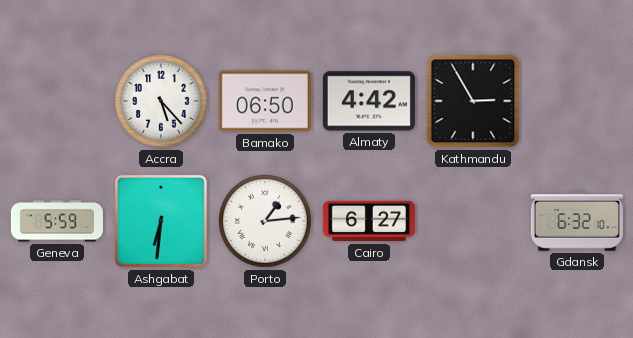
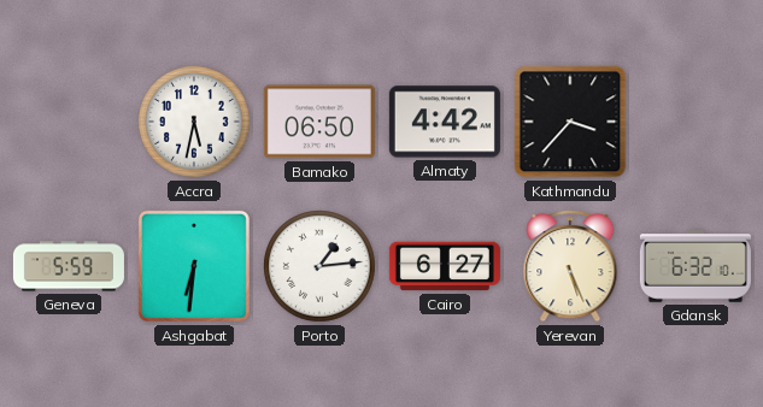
Accra: 5:23 -> 5:32
Kathmandu: 2:55 -> 3:37
Yerevan: none -> 5:26
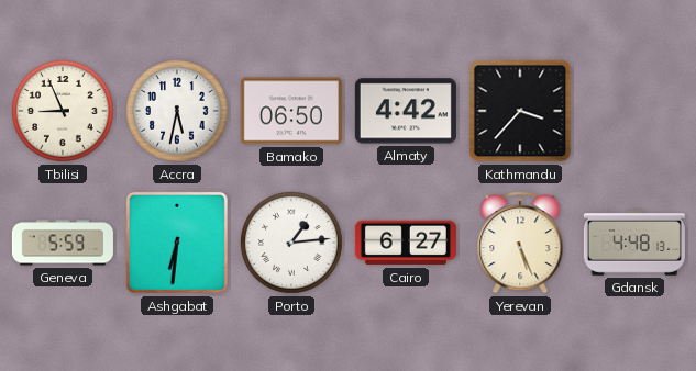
Tbilisi: none -> 8:56
Gdansk: 6:32 -> 4:48
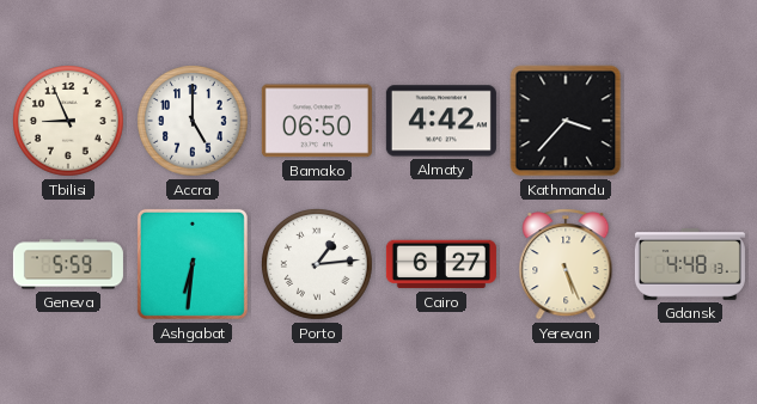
Accra: 5:32 -> 5:00
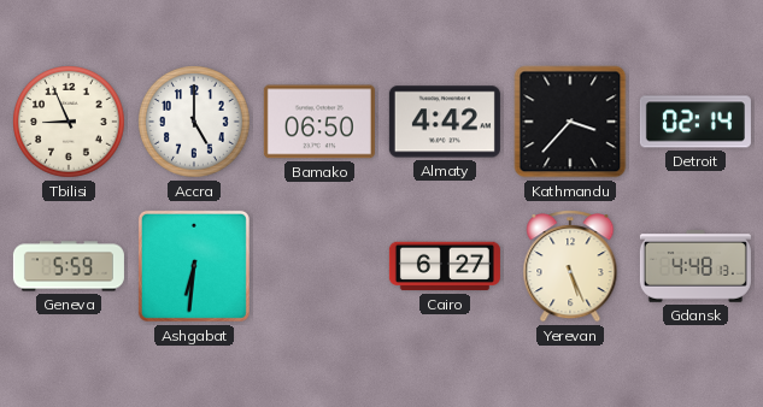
Detroit: none -> 02:14
Porto: 1:14 -> none
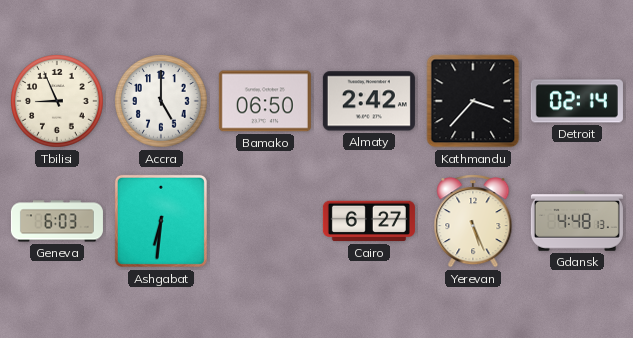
Almaty: 4:42 -> 2:42
Geneva: 5:59 -> 6:03
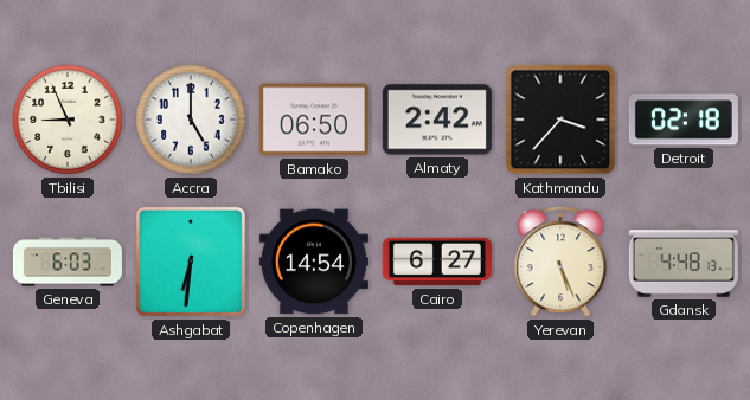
Detroit: 02:14 -> 02:18
Copenhagen: none -> 14:54
